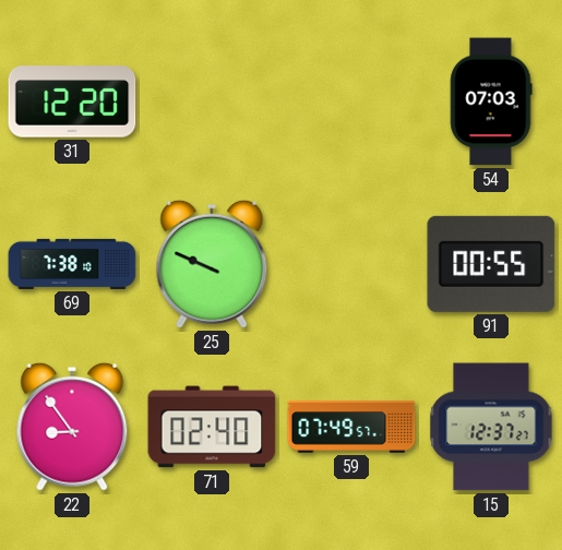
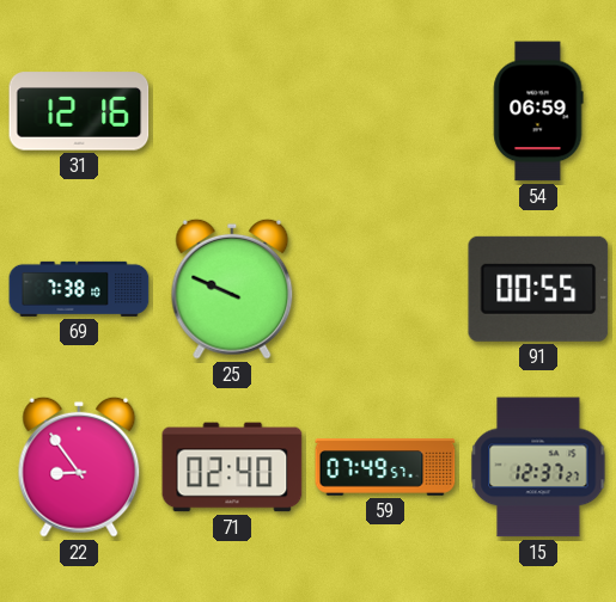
31: 12:20 -> 12:16
54: 07:03 -> 06:59
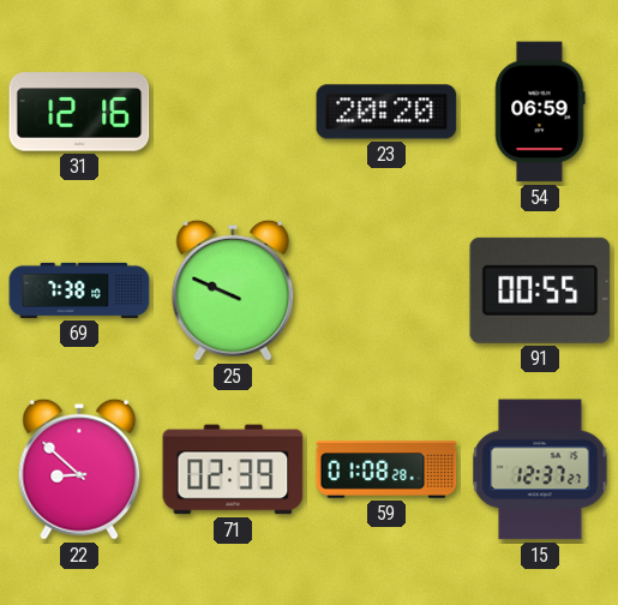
23: none -> 20:20
22: 8:54 -> 8:52
71: 02:40 -> 02:39
59: 07:49 -> 01:08
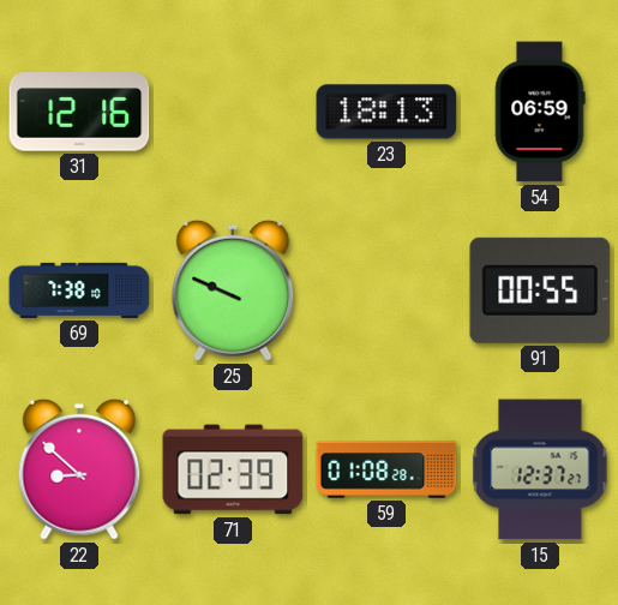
23: 20:20 -> 18:13
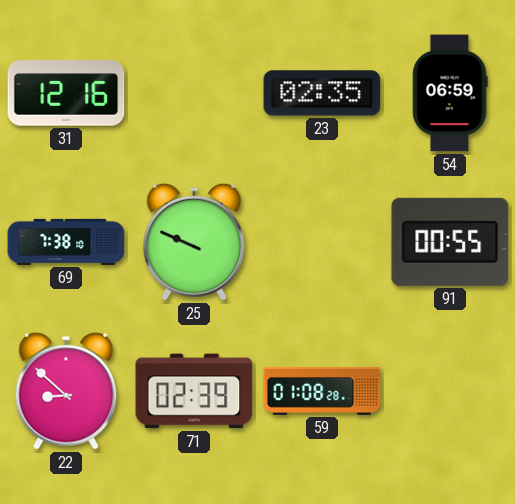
23: 18:13 -> 02:35
15: 12:37 -> none
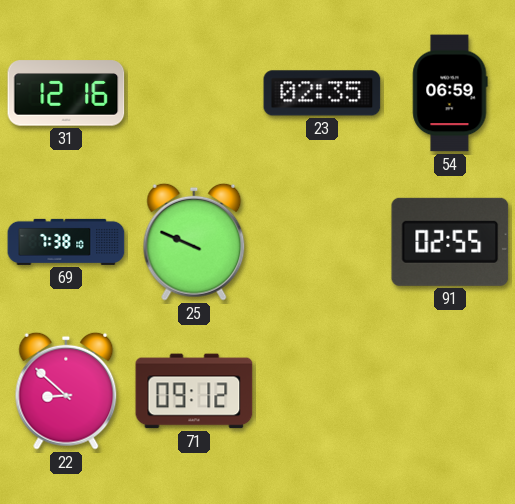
91: 00:55 -> 02:55
71: 02:39 -> 09:12
59: 01:08 -> none
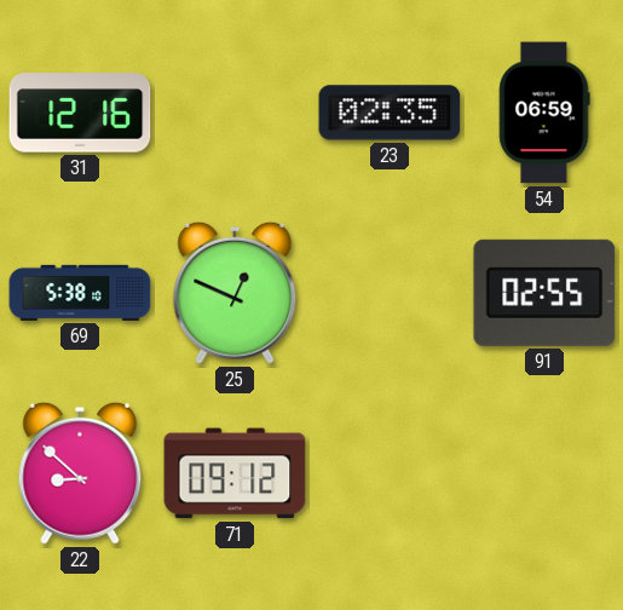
69: 7:38 -> 5:38
25: 9:49 -> 12:49
